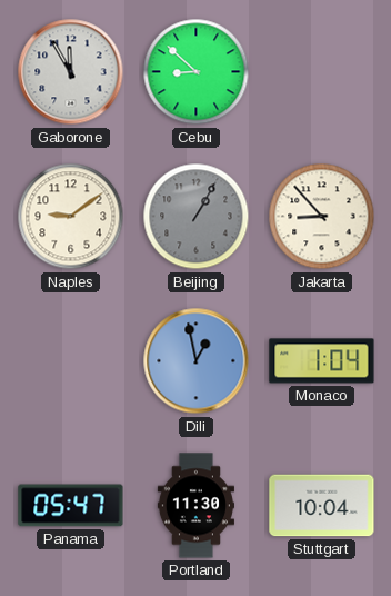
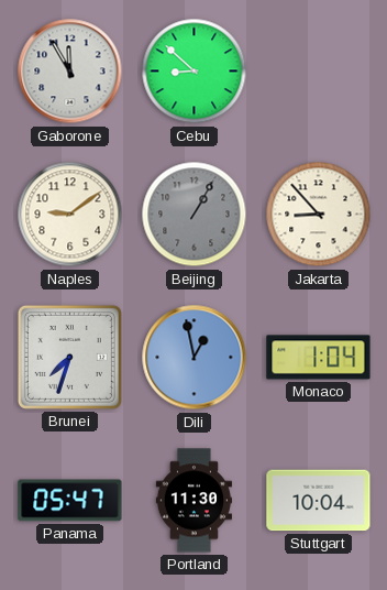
Brunei: none -> 7:33
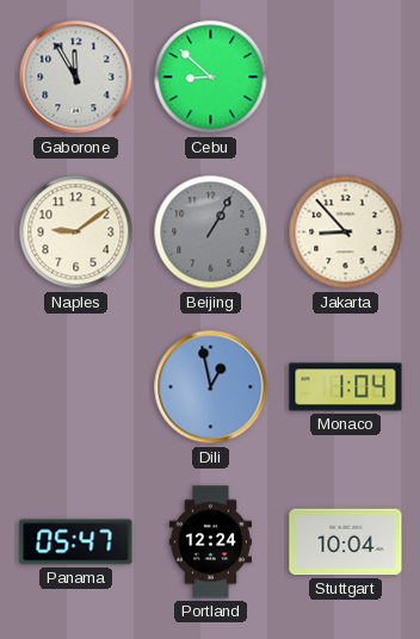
Brunei: 7:33 -> none
Portland: 11:30 -> 12:24
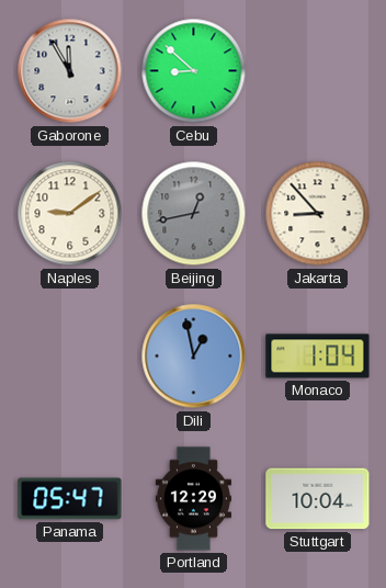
Beijing: 1:05 -> 12:43
Portland: 12:24 -> 12:29
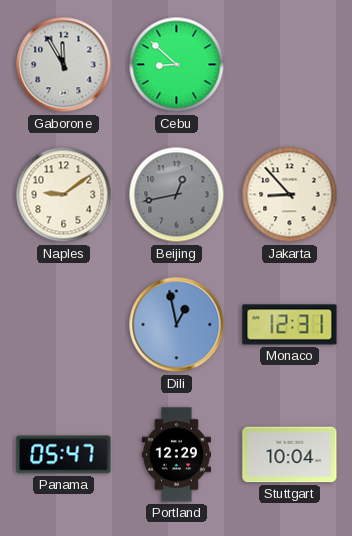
Monaco: 1:04 -> 12:31
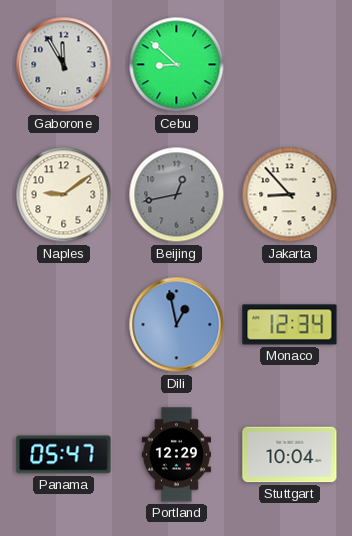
Monaco: 12:31 -> 12:34
